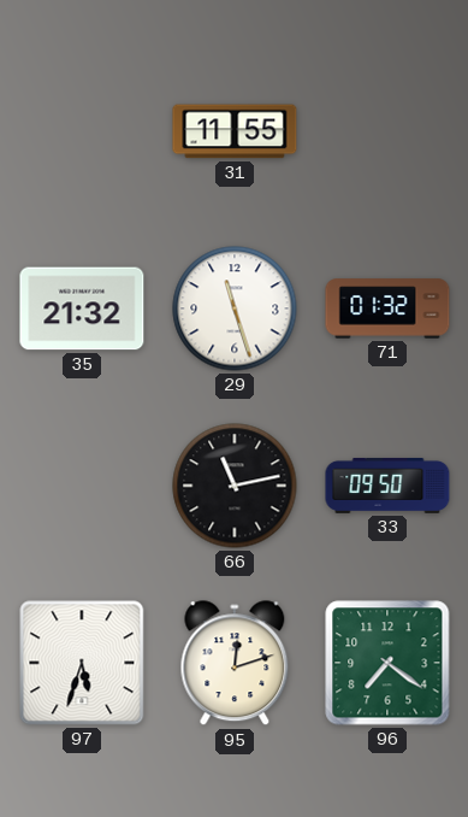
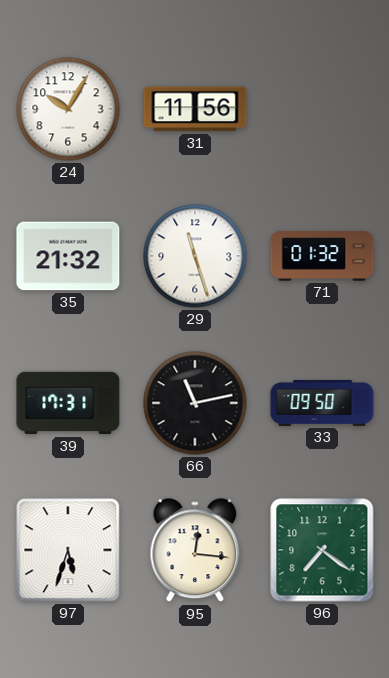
24: none -> 10:05
31: 11:55 -> 11:56
39: none -> 17:31
95: 12:12 -> 12:16
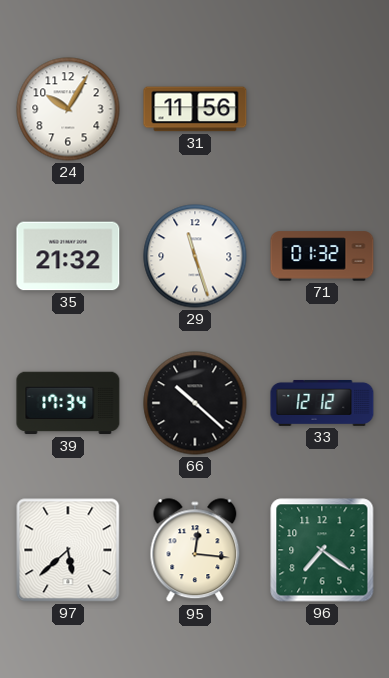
39: 17:31 -> 17:34
66: 11:13 -> 10:22
33: 09:50 -> 12:12
97: 5:33 -> 5:38
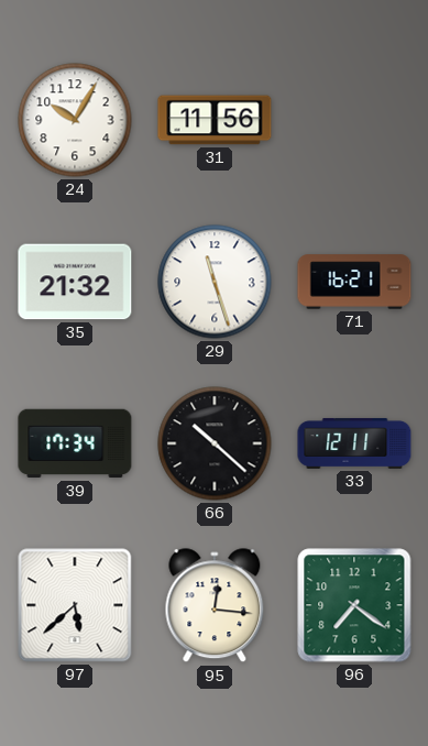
71: 01:32 -> 16:21
33: 12:12 -> 12:11
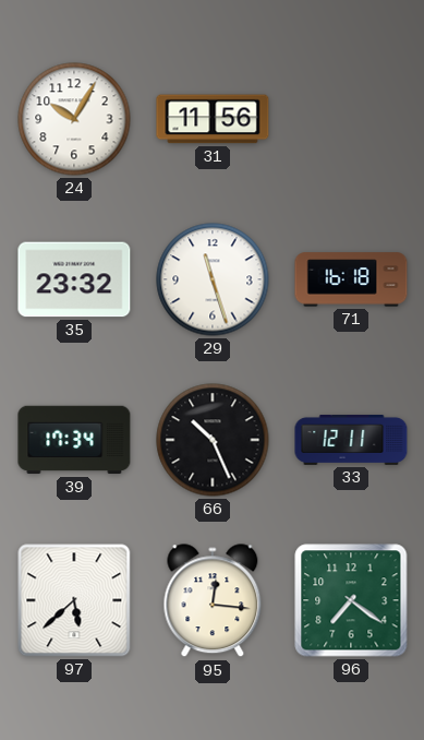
35: 21:32 -> 23:32
71: 16:21 -> 16:18
66: 10:22 -> 10:26
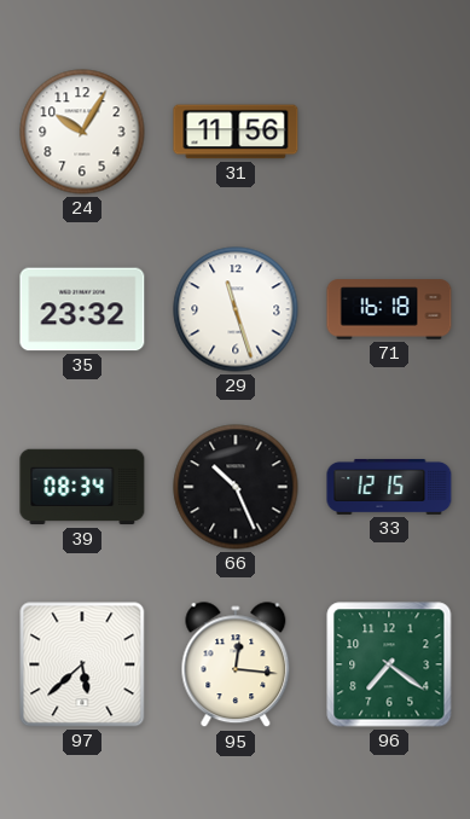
39: 17:34 -> 08:34
33: 12:11 -> 12:15
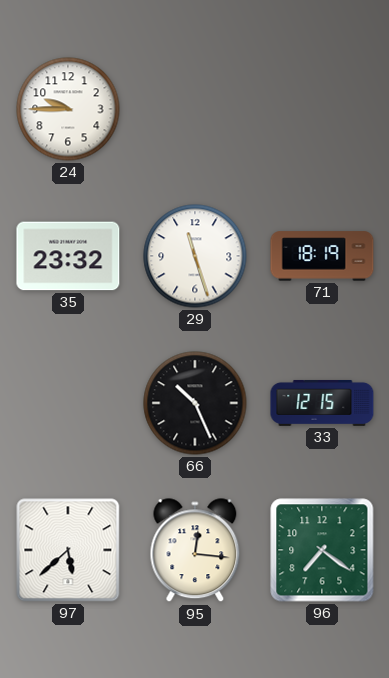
24: 10:05 -> 9:45
31: 11:56 -> none
71: 16:18 -> 18:19
39: 08:34 -> none
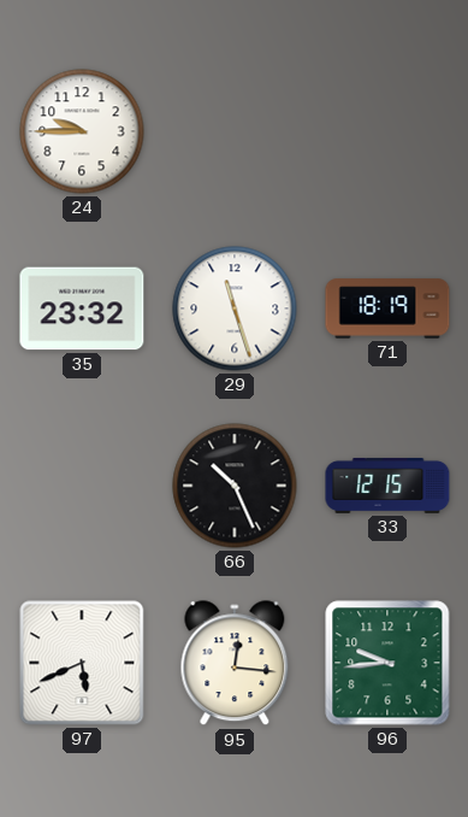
97: 5:38 -> 5:41
96: 7:21 -> 9:44
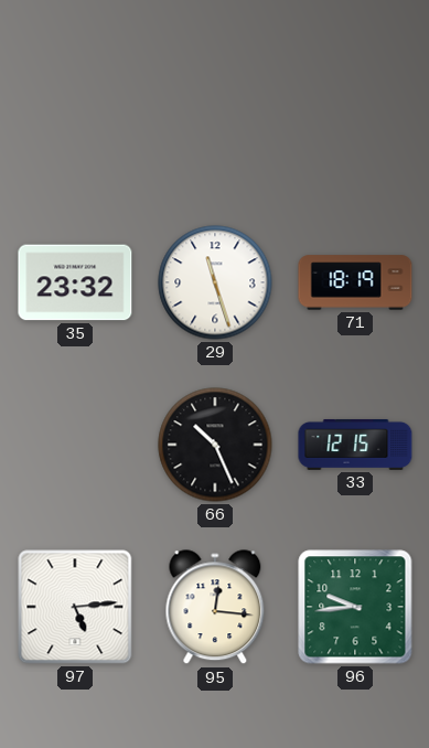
24: 9:45 -> none
97: 5:41 -> 5:14
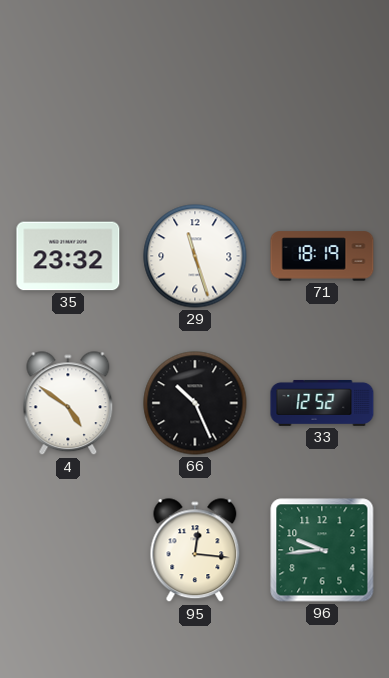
4: none -> 4:51
33: 12:15 -> 12:52
97: 5:14 -> none
